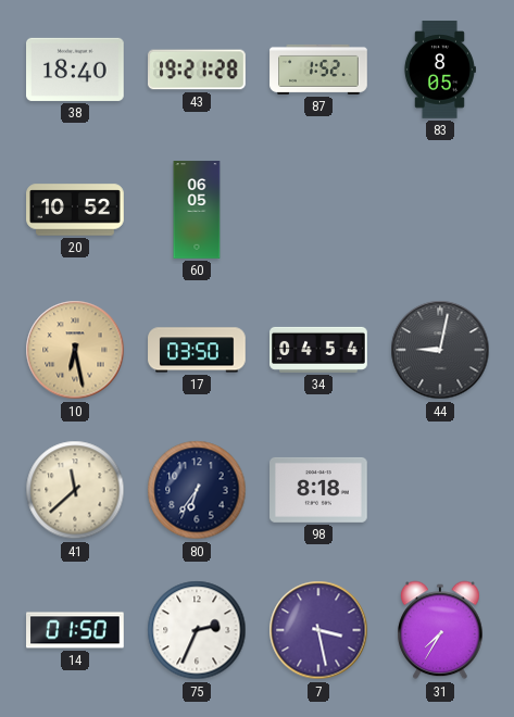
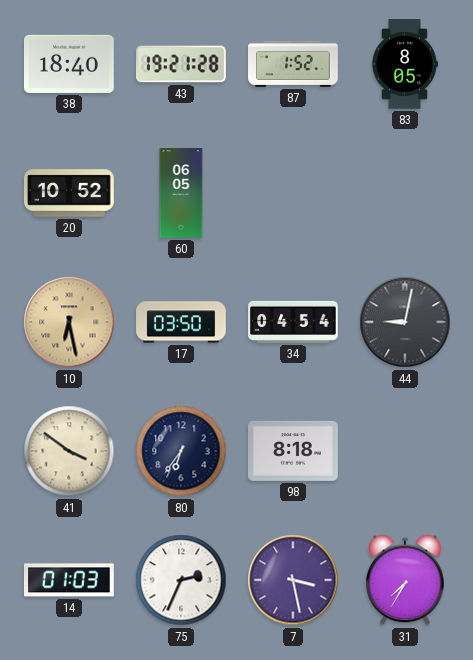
41: 11:38 -> 3:51
14: 01:50 -> 01:03
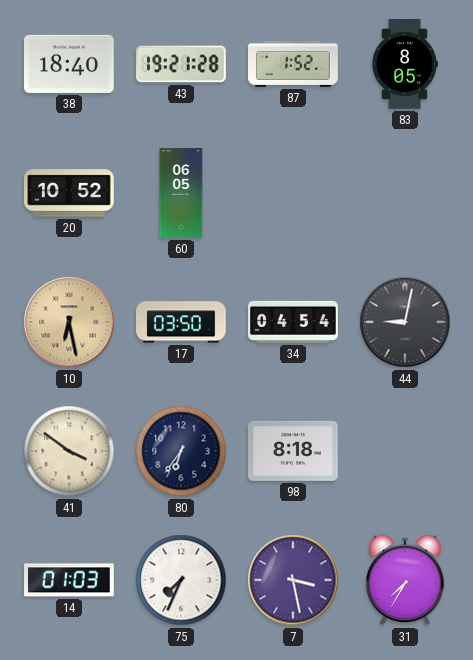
75: 2:34 -> 7:34
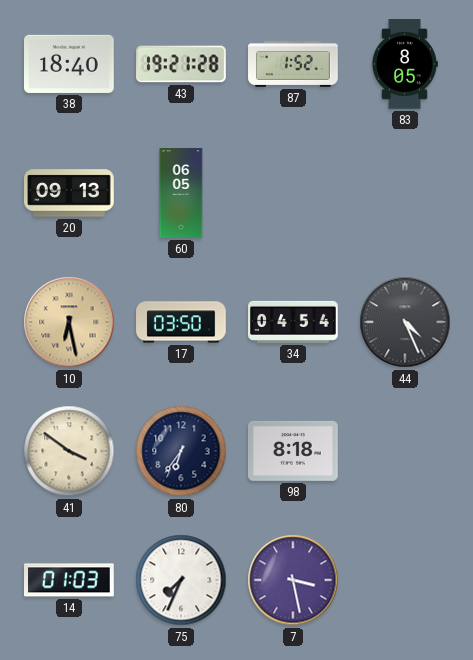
20: 10:52 -> 09:13
44: 9:02 -> 4:26
31: 7:35 -> none
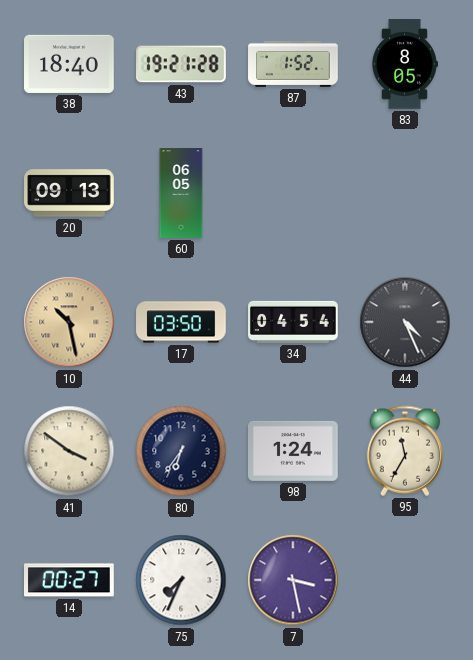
10: 6:28 -> 10:28
98: 8:18 -> 1:24
95: none -> 11:35
14: 01:03 -> 00:27
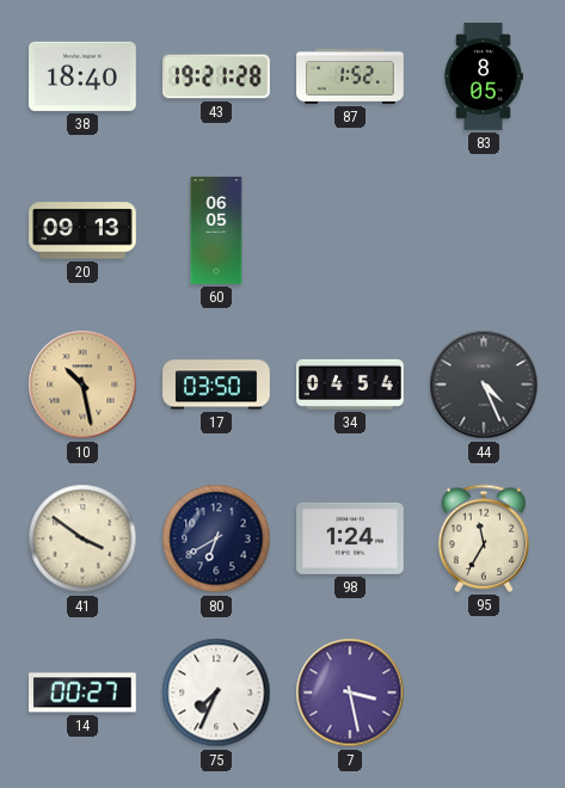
80: 6:36 -> 6:40
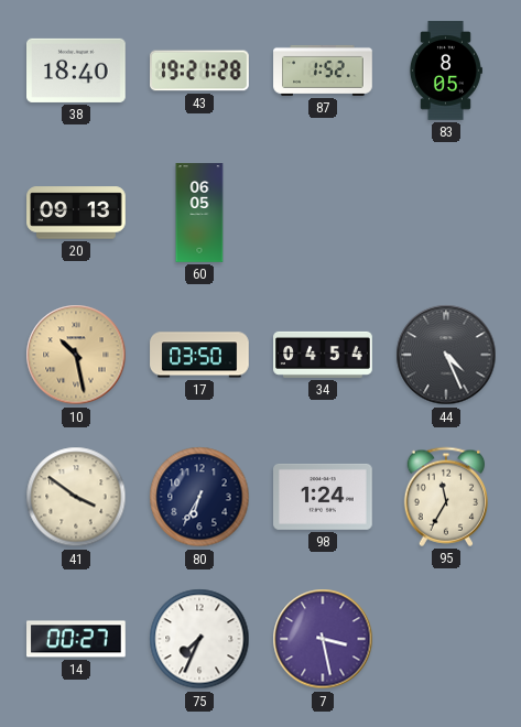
80: 6:40 -> 6:35
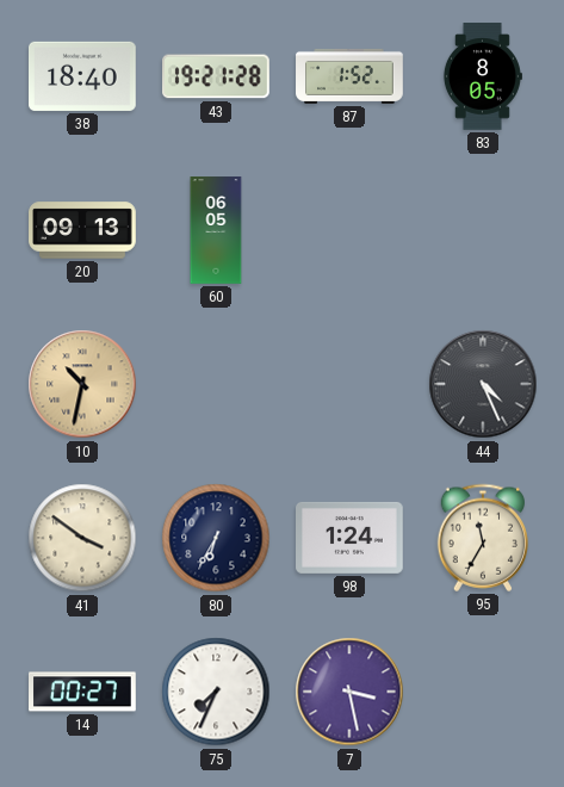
10: 10:28 -> 10:32
17: 03:50 -> none
34: 04:54 -> none
